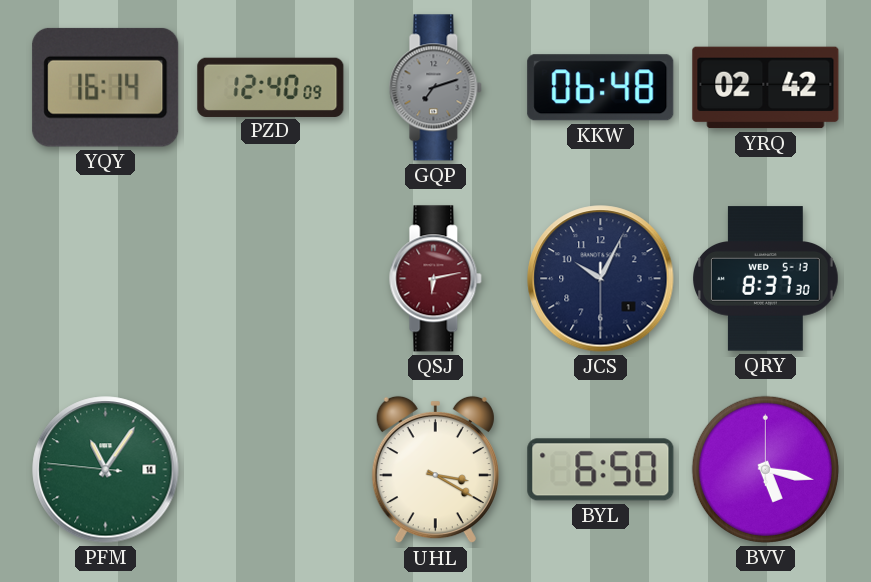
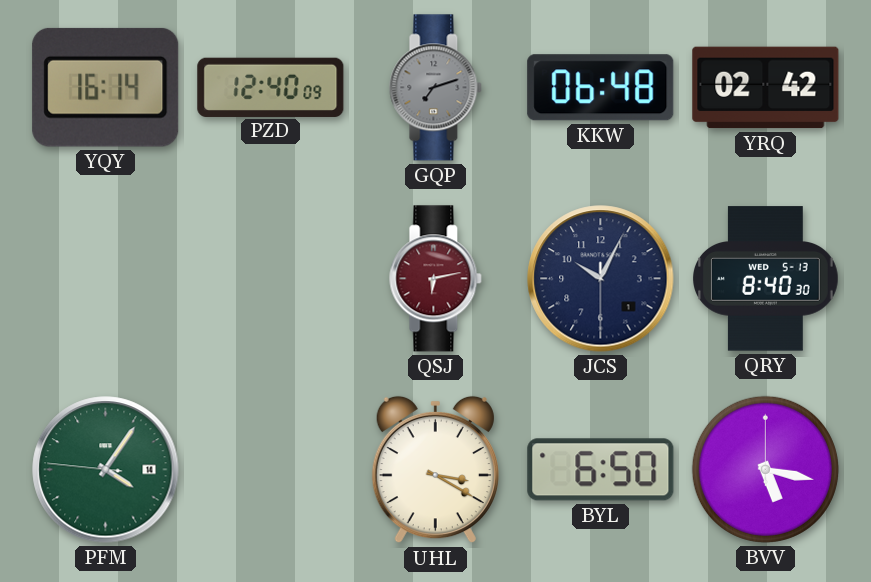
QRY: 8:37 -> 8:40
PFM: 11:05 -> 4:05
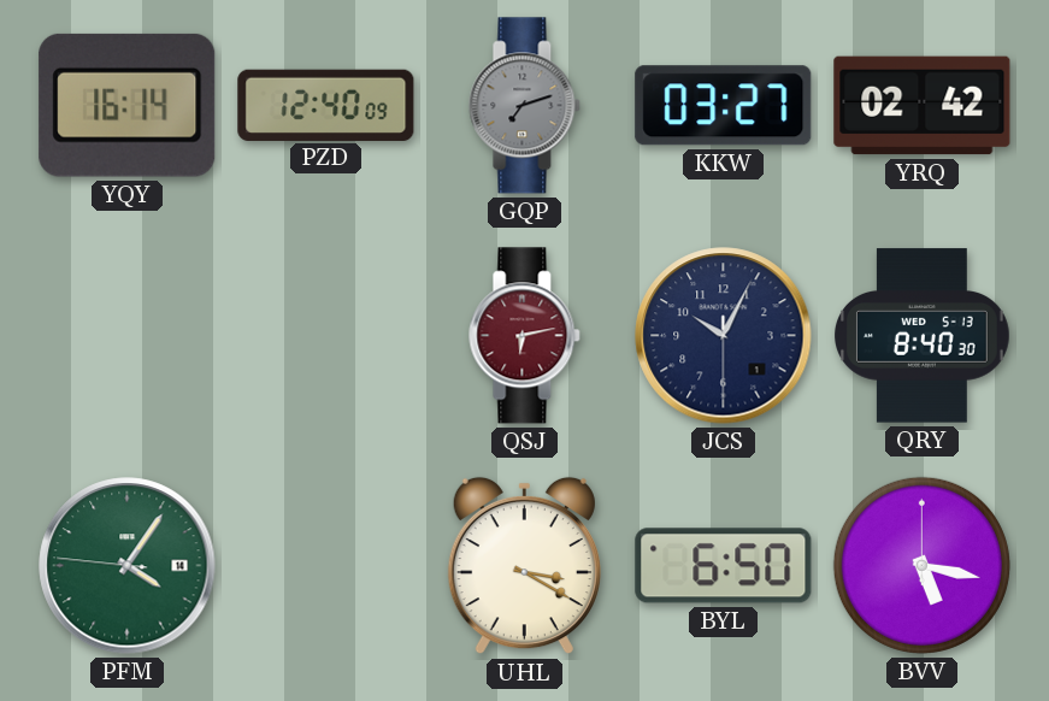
KKW: 06:48 -> 03:27
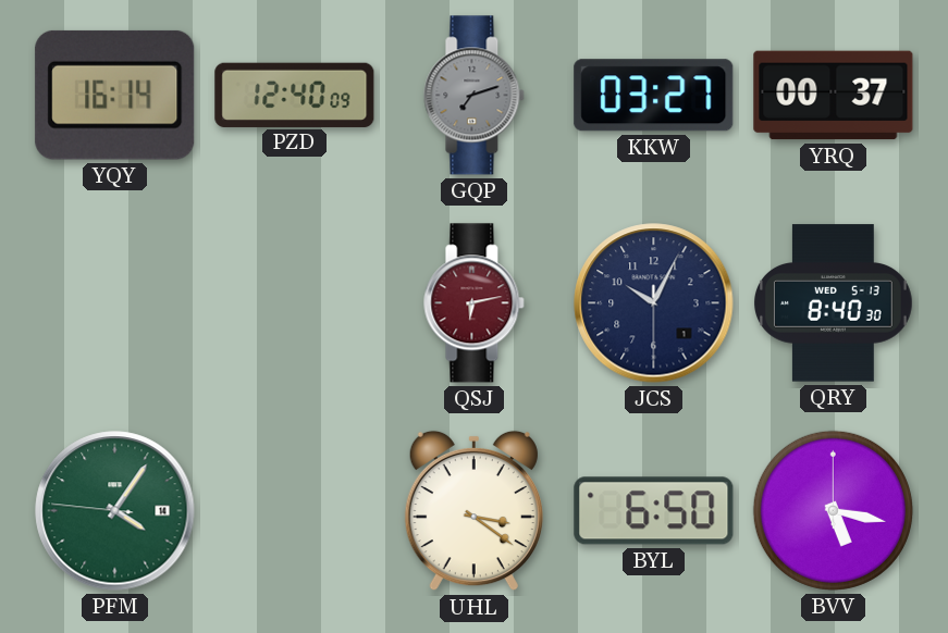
YRQ: 02:42 -> 00:37
UHL: 3:20 -> 3:21
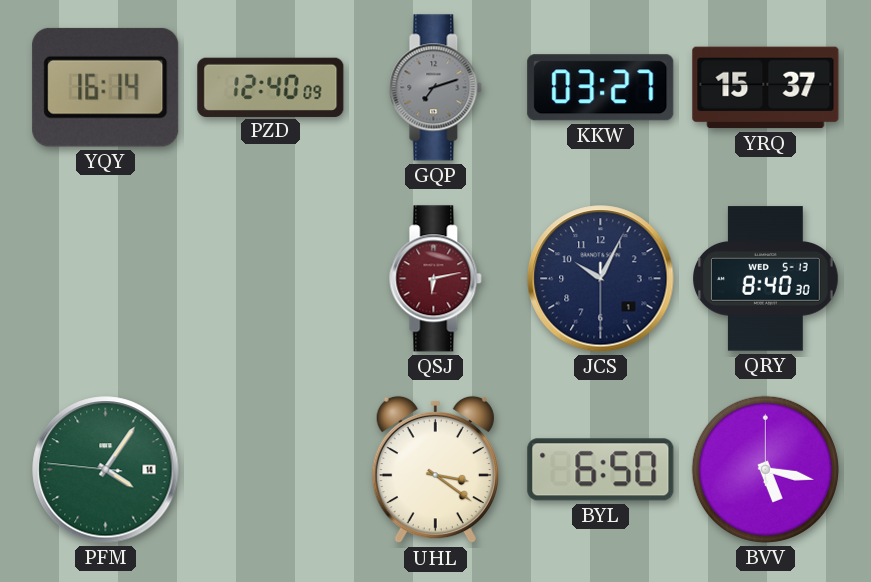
YRQ: 00:37 -> 15:37
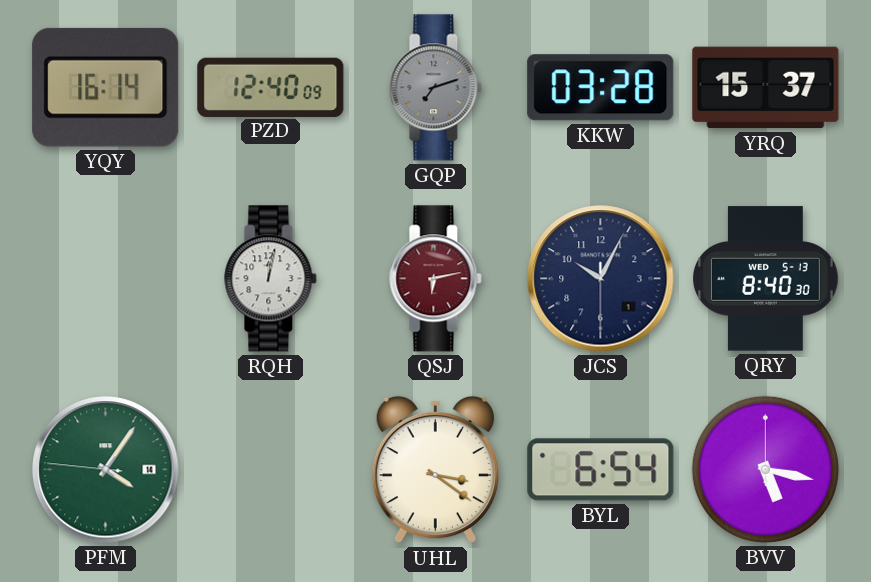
KKW: 03:27 -> 03:28
RQH: none -> 12:02
BYL: 6:50 -> 6:54
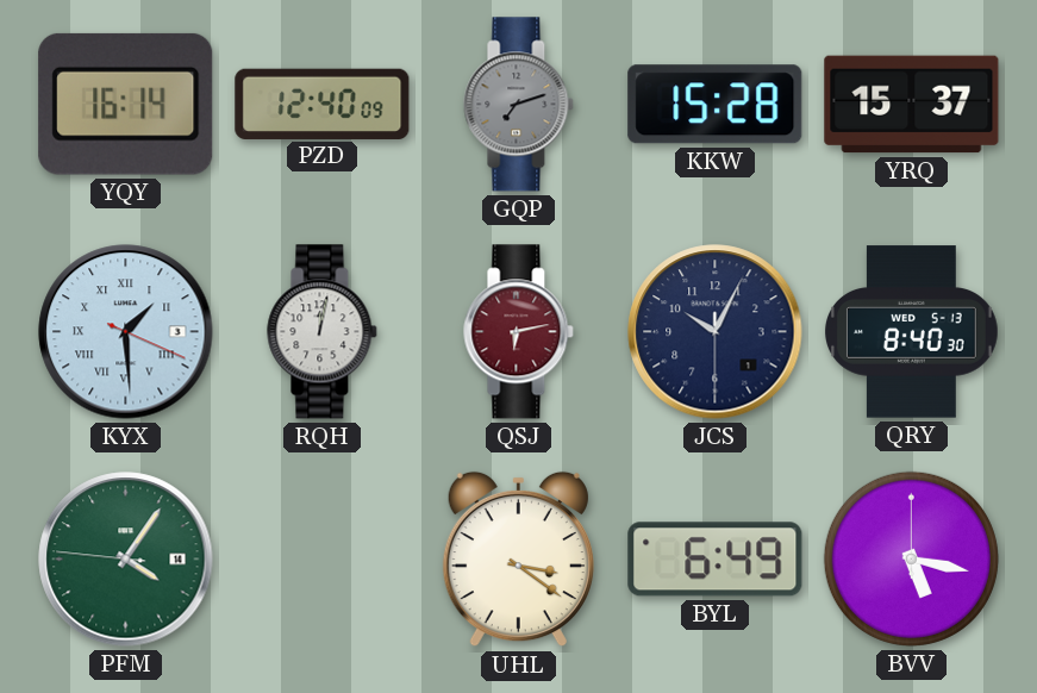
KKW: 03:28 -> 15:28
KYX: none -> 1:29
BYL: 6:54 -> 6:49
